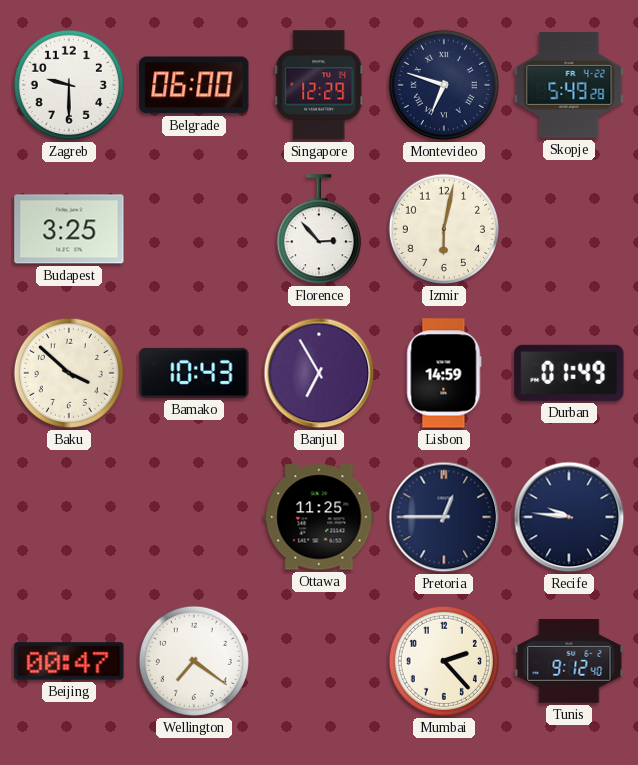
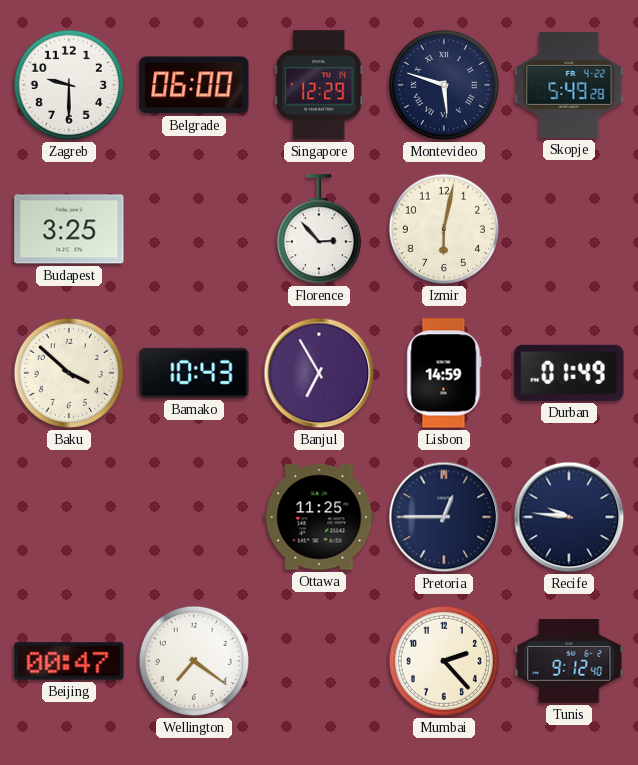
Montevideo: 6:48 -> 5:48
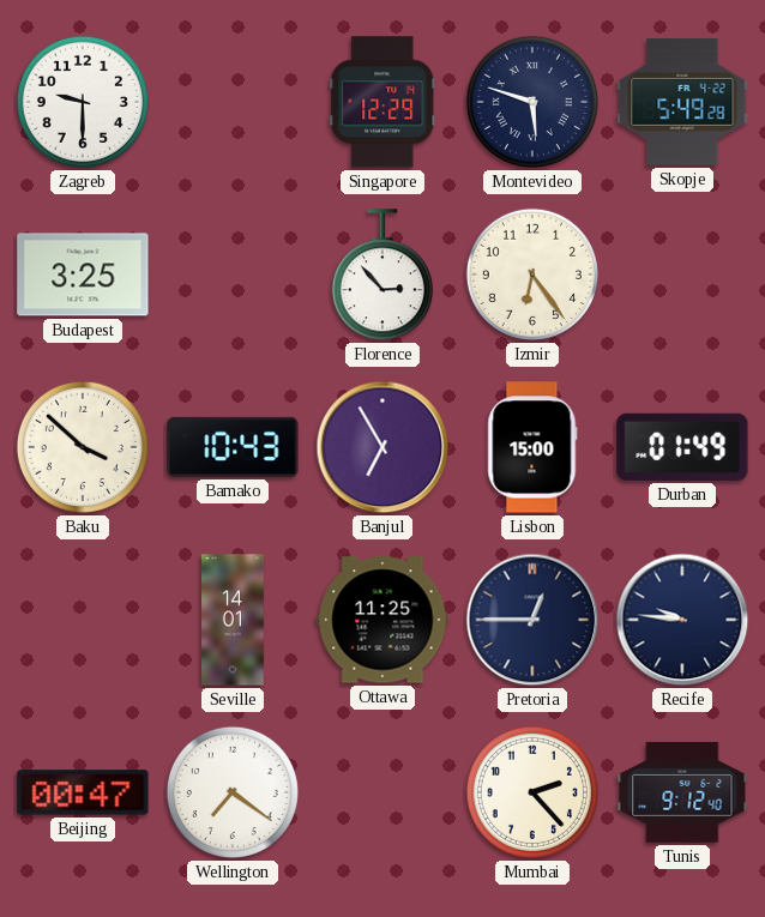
Belgrade: 06:00 -> none
Izmir: 6:02 -> 6:24
Lisbon: 14:59 -> 15:00
Seville: none -> 14:01
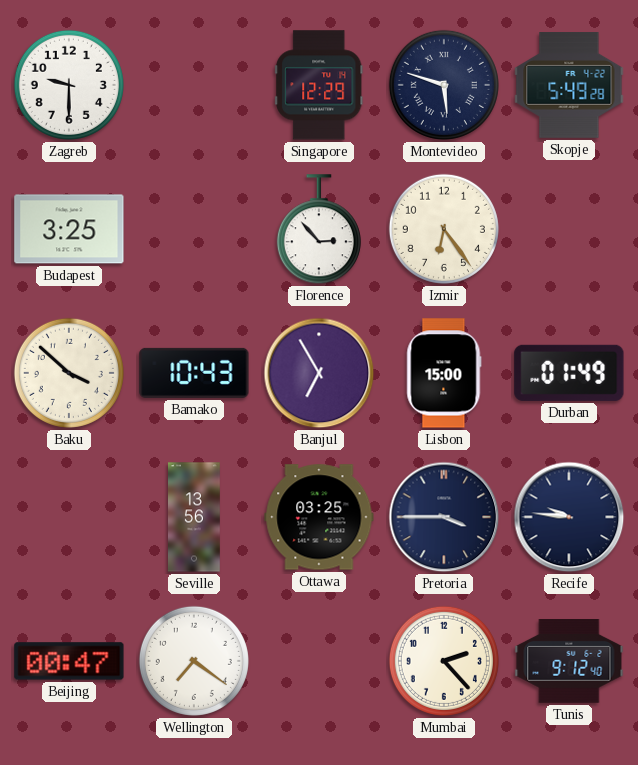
Seville: 14:01 -> 13:56
Ottawa: 11:25 -> 03:25
Pretoria: 12:45 -> 3:45
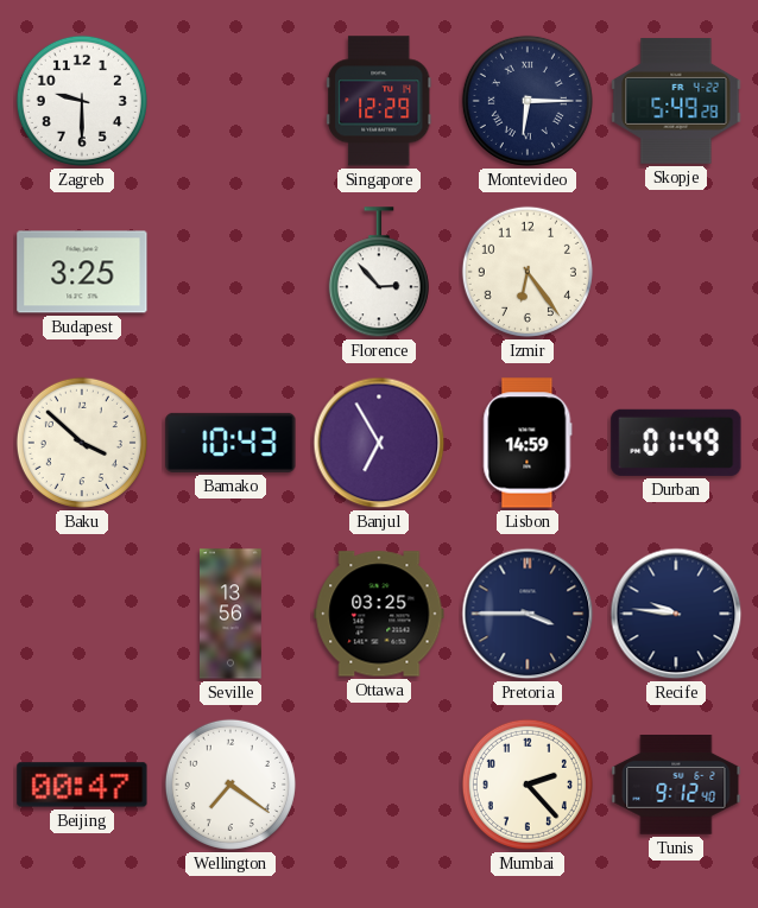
Montevideo: 5:48 -> 6:15
Lisbon: 15:00 -> 14:59
